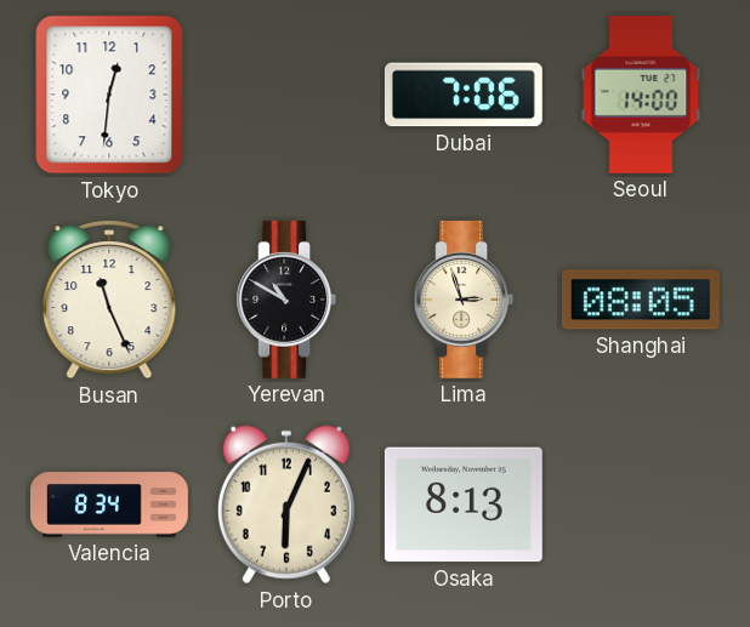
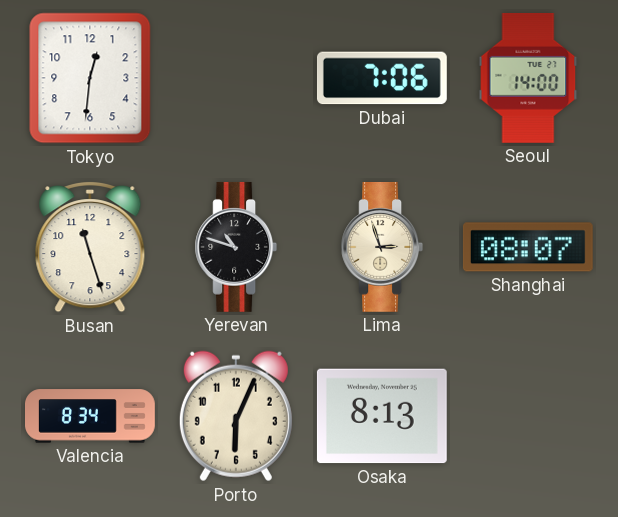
Busan: 11:26 -> 11:27
Yerevan: 10:50 -> 10:48
Shanghai: 08:05 -> 08:07
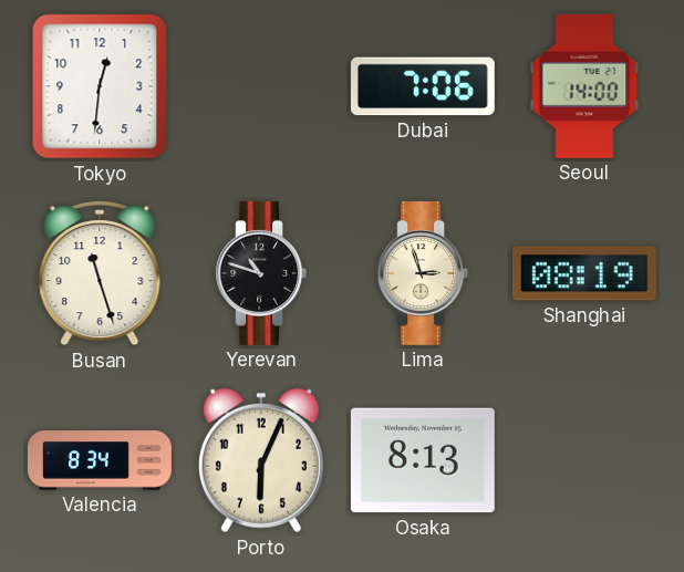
Shanghai: 08:07 -> 08:19
